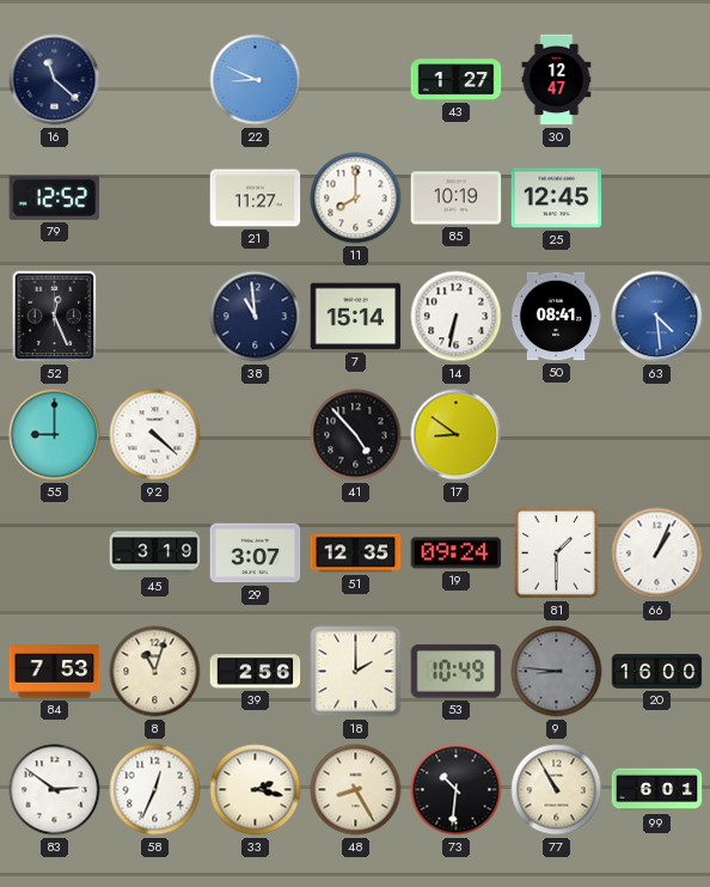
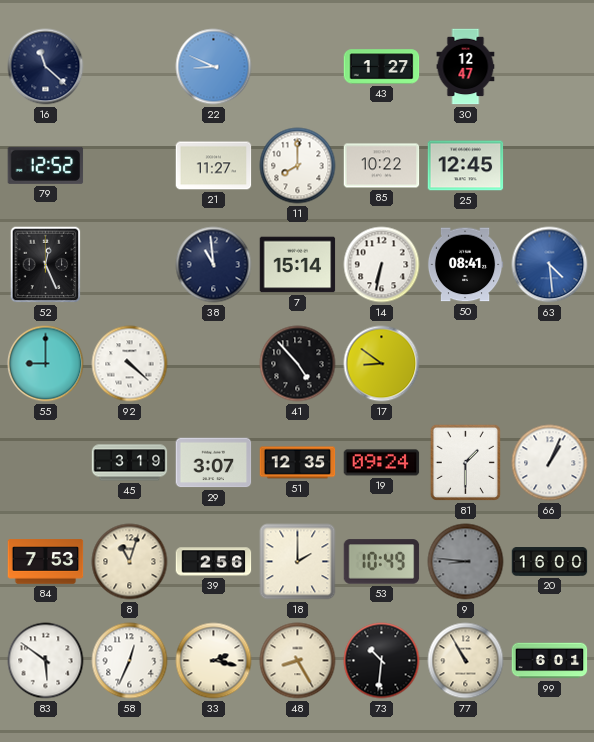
85: 10:19 -> 10:22
83: 2:51 -> 5:51
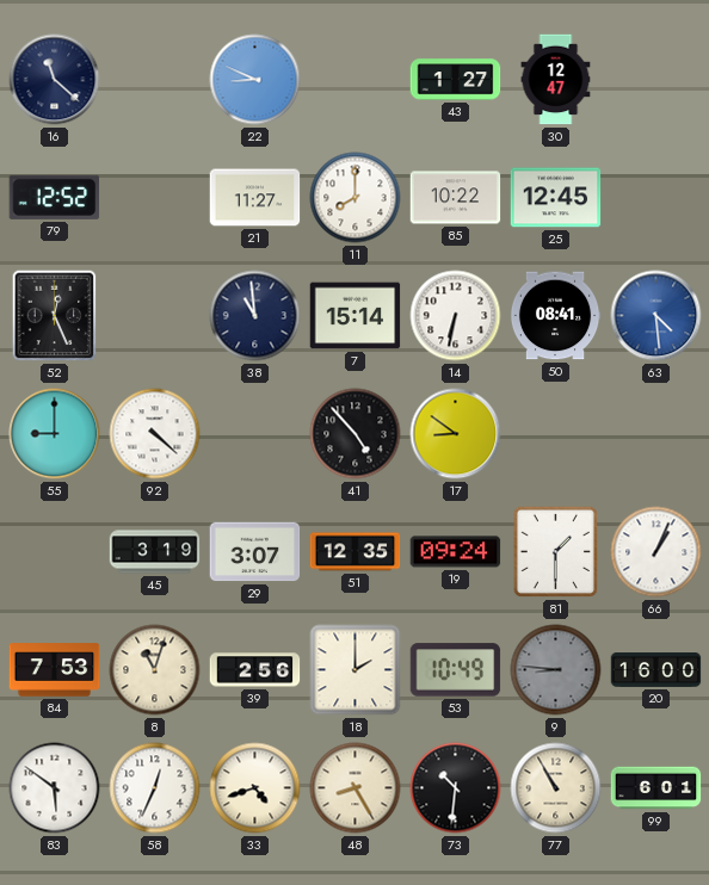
33: 2:17 -> 4:42
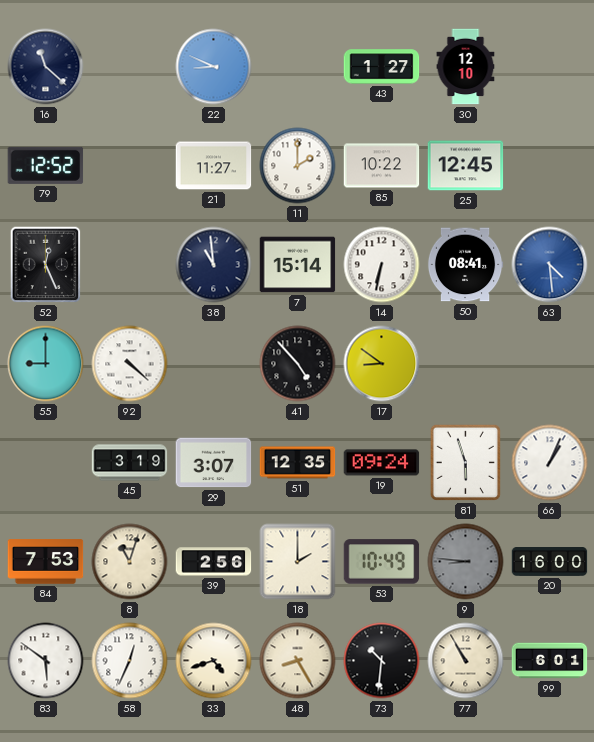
30: 12:47 -> 12:10
11: 8:00 -> 2:00
81: 1:30 -> 5:57
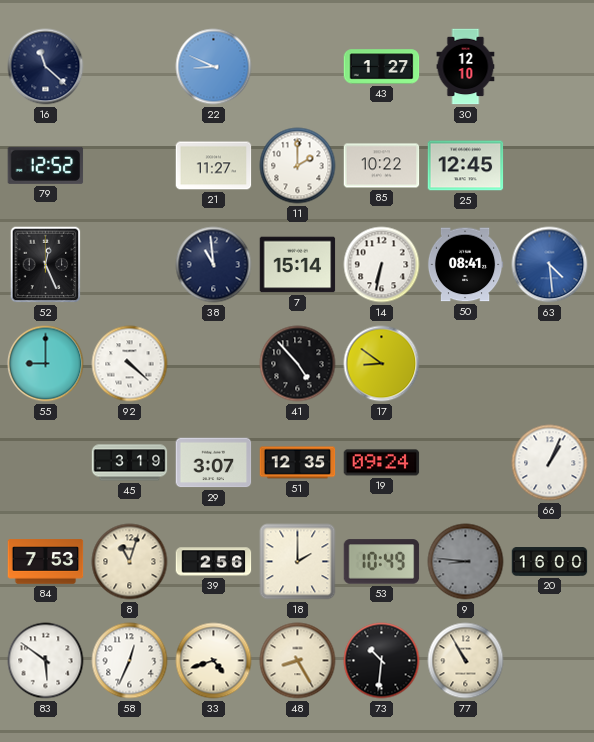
81: 5:57 -> none
99: 6:01 -> none
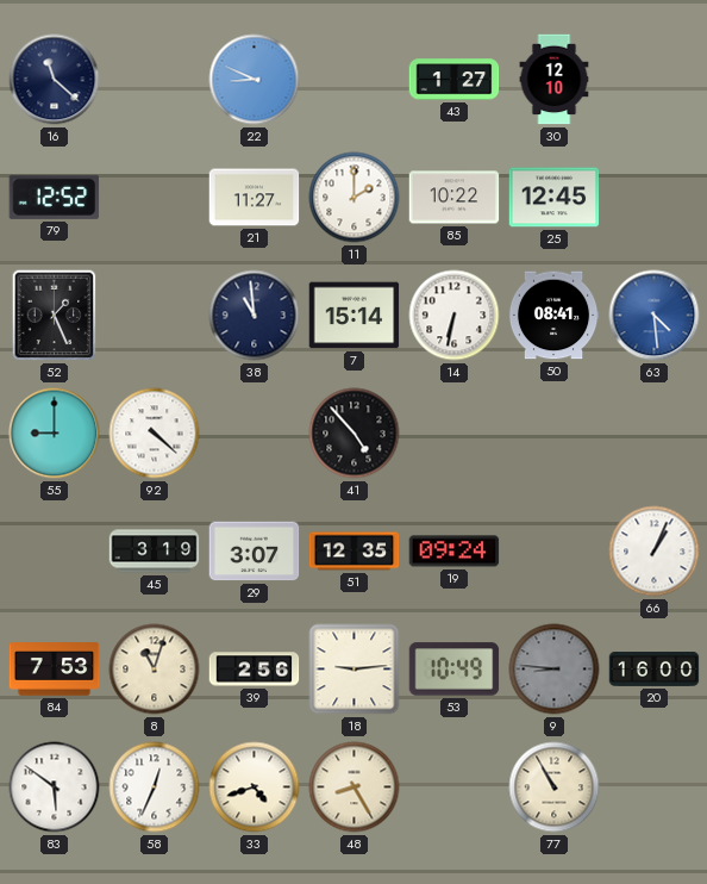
52: 12:26 -> 1:26
17: 8:51 -> none
18: 2:00 -> 9:14
73: 10:31 -> none
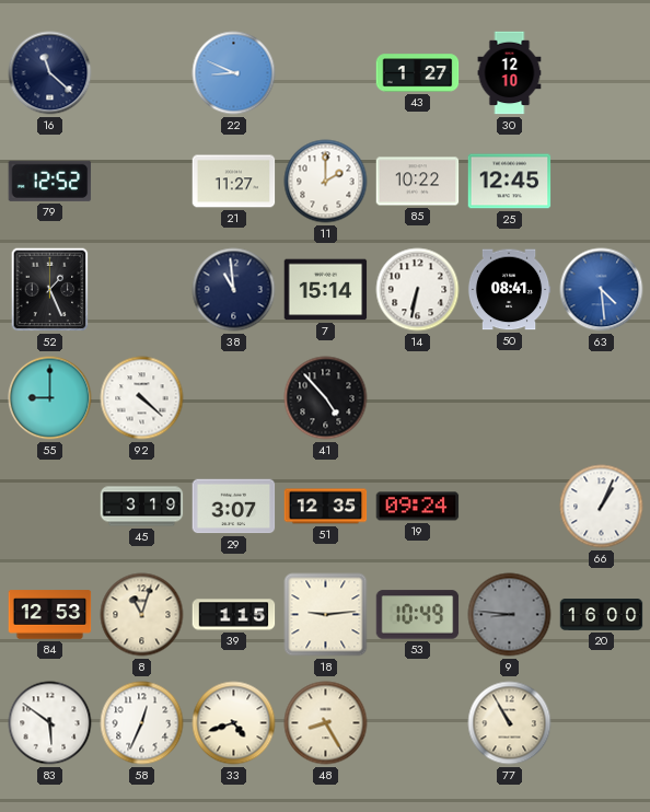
84: 7:53 -> 12:53
39: 2:56 -> 1:15
